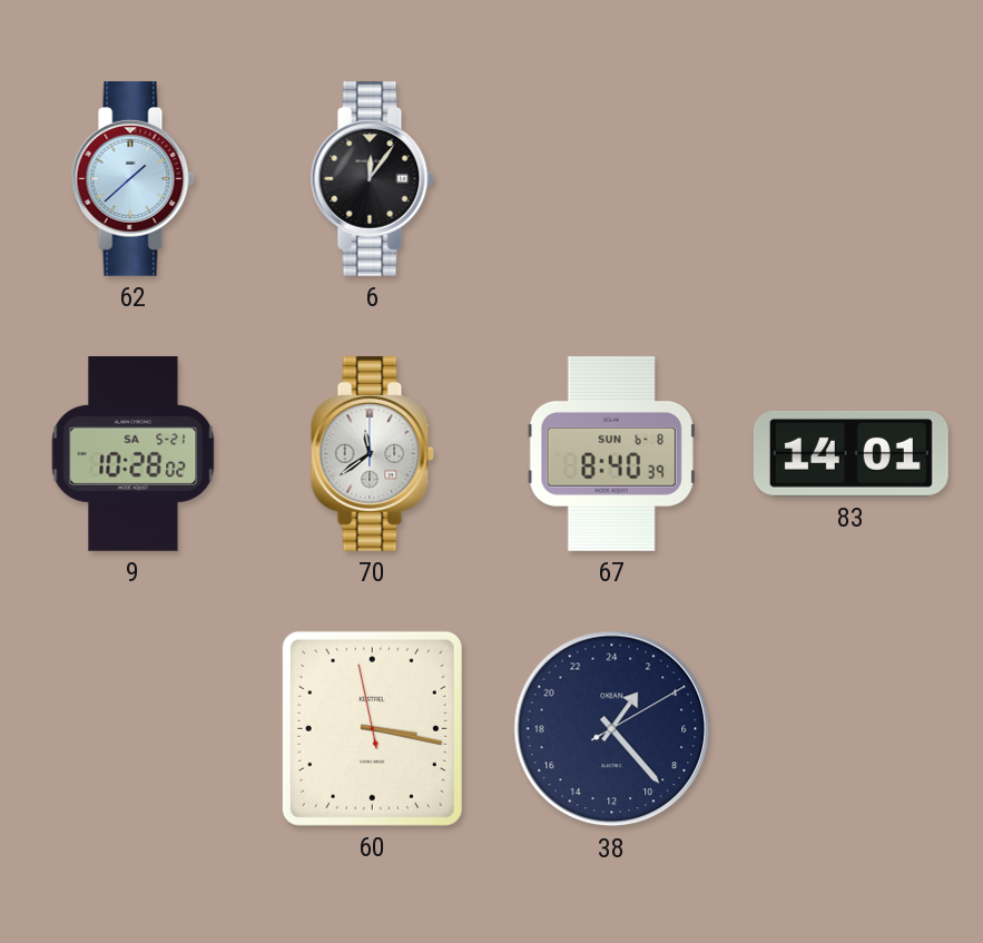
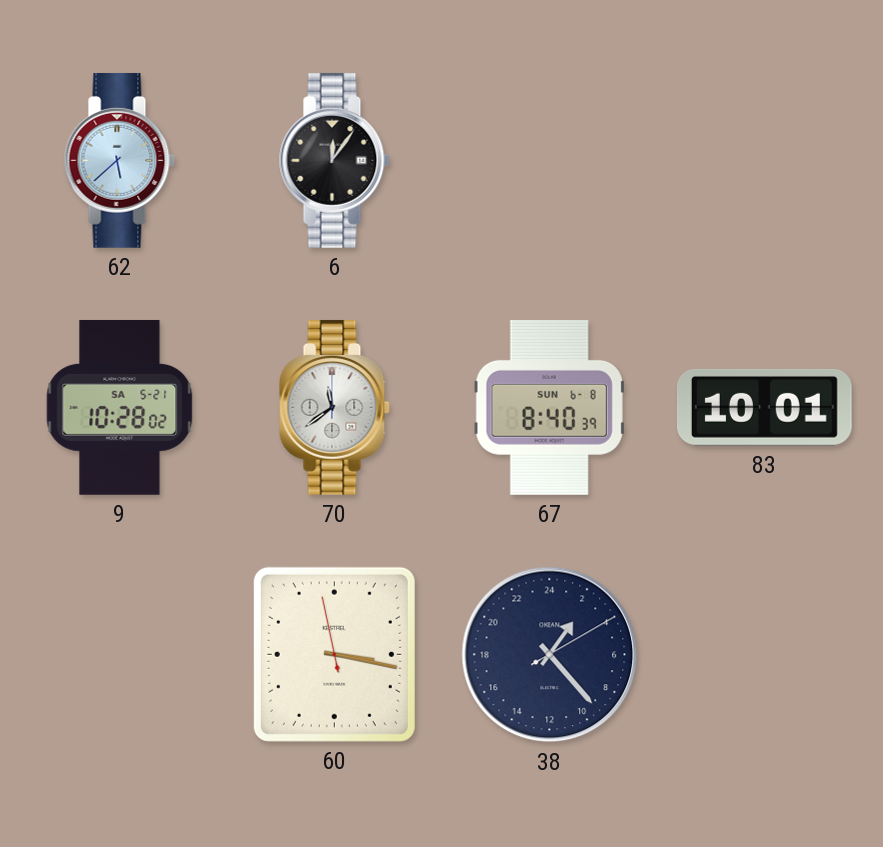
62: 1:38 -> 5:38
83: 14:01 -> 10:01
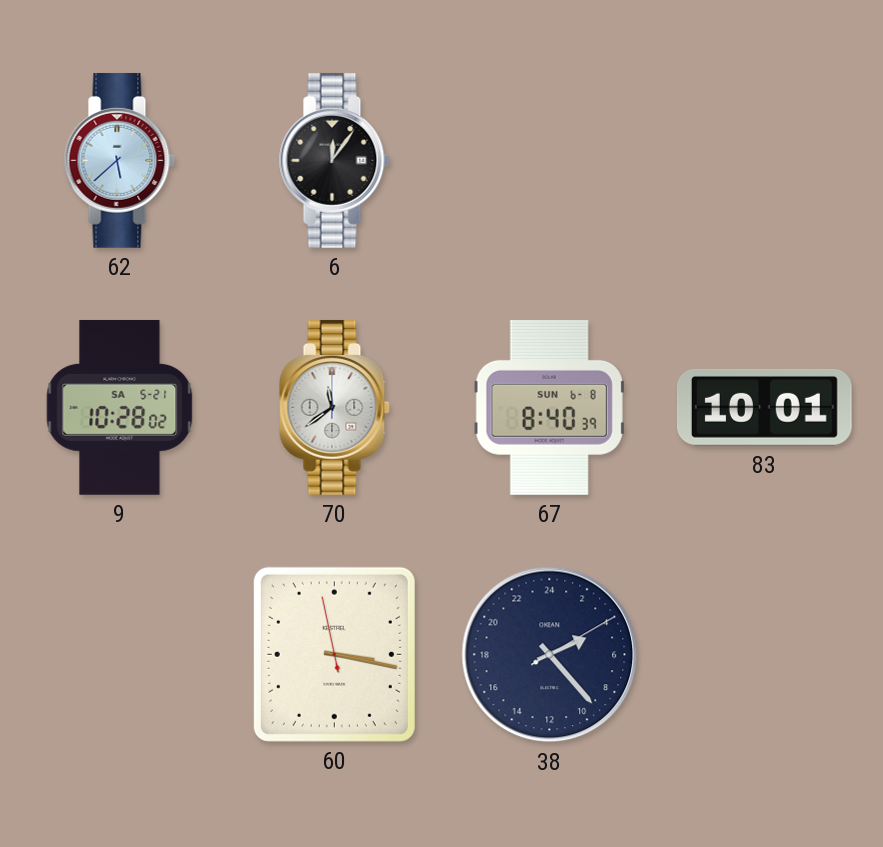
38: 2:23 -> 4:23
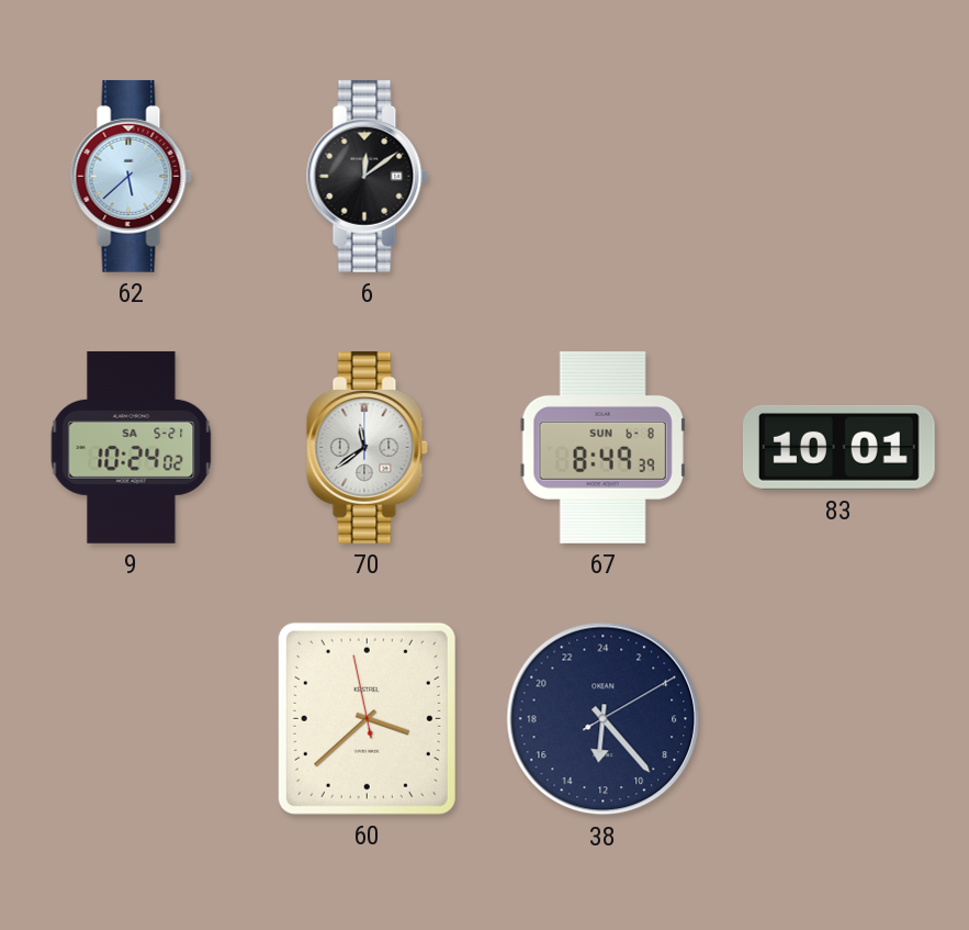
6: 12:06 -> 12:09
9: 10:28 -> 10:24
67: 8:40 -> 8:49
60: 3:16 -> 3:37
38: 4:23 -> 12:23
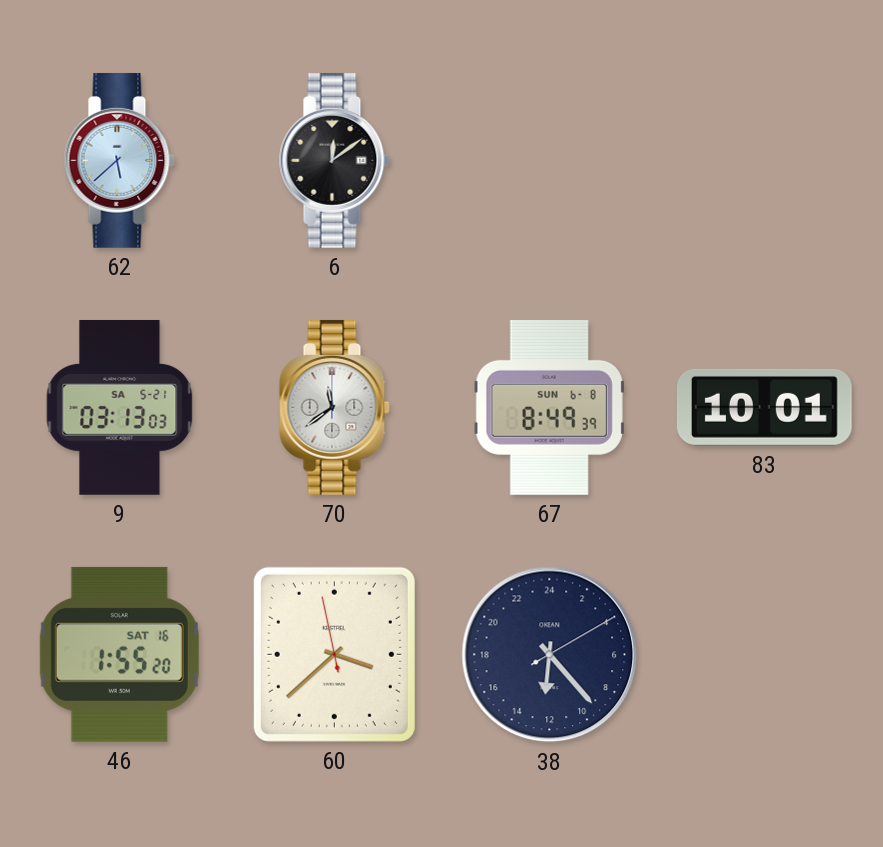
9: 10:24 -> 03:13
46: none -> 1:55
